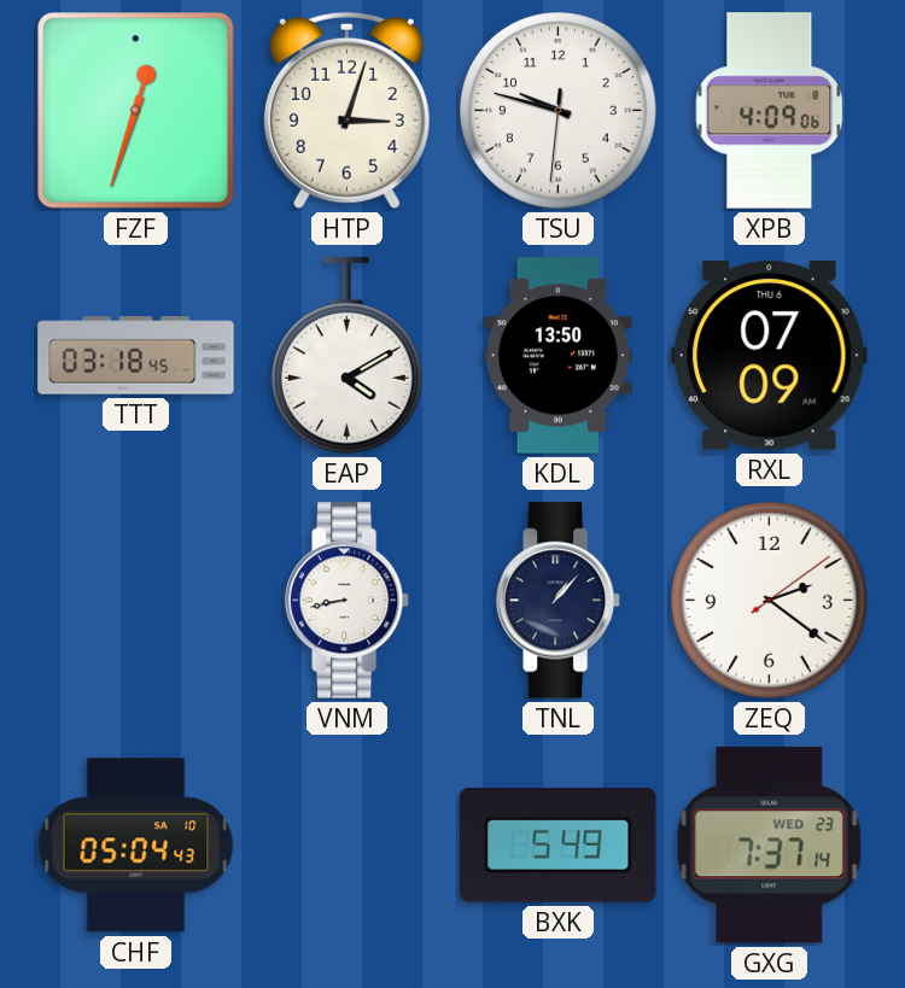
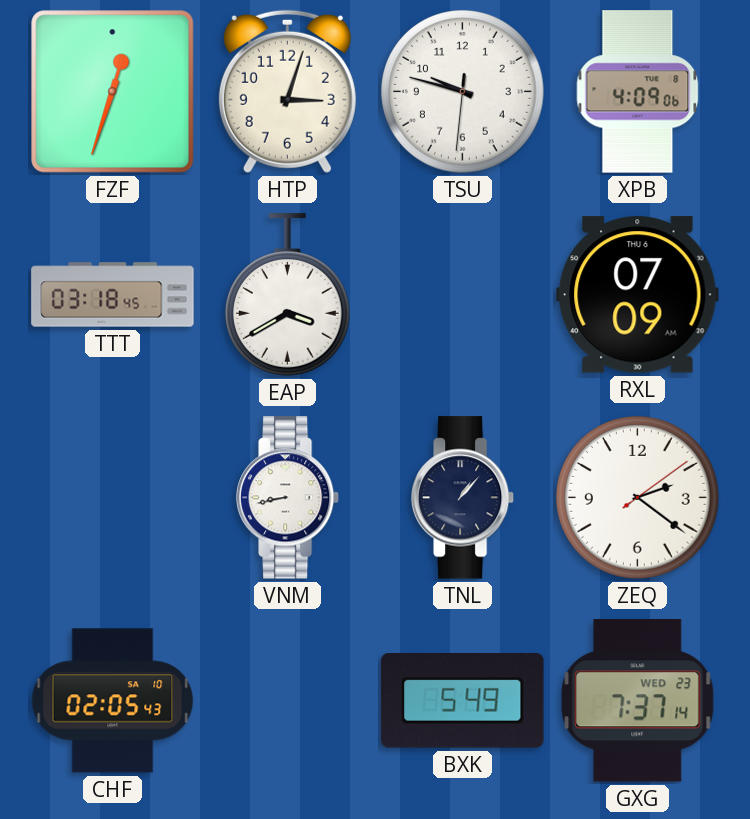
EAP: 4:10 -> 3:40
KDL: 13:50 -> none
CHF: 05:04 -> 02:05
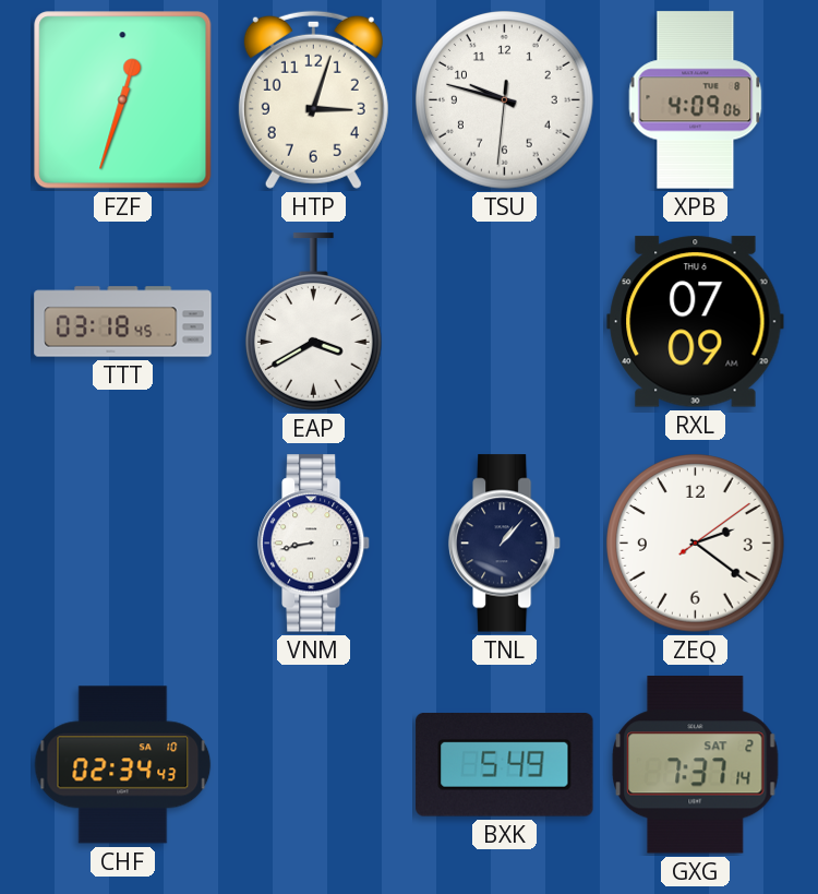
CHF: 02:05 -> 02:34
GXG date: WED 23 -> SAT 2
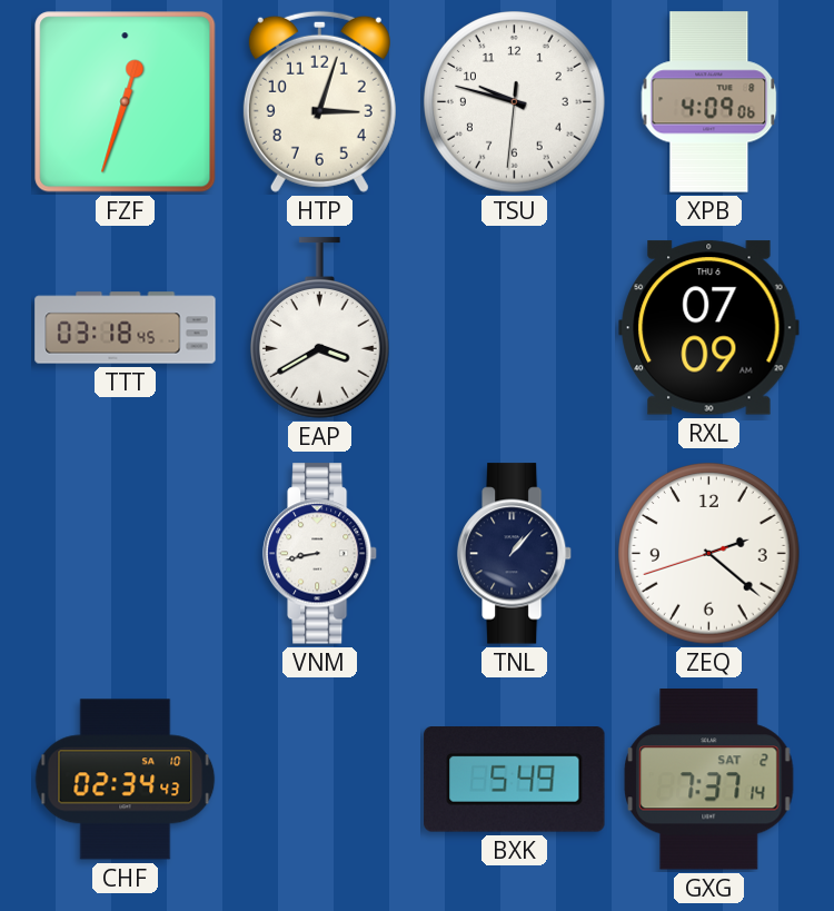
ZEQ: 2:21:09 -> 2:21:42
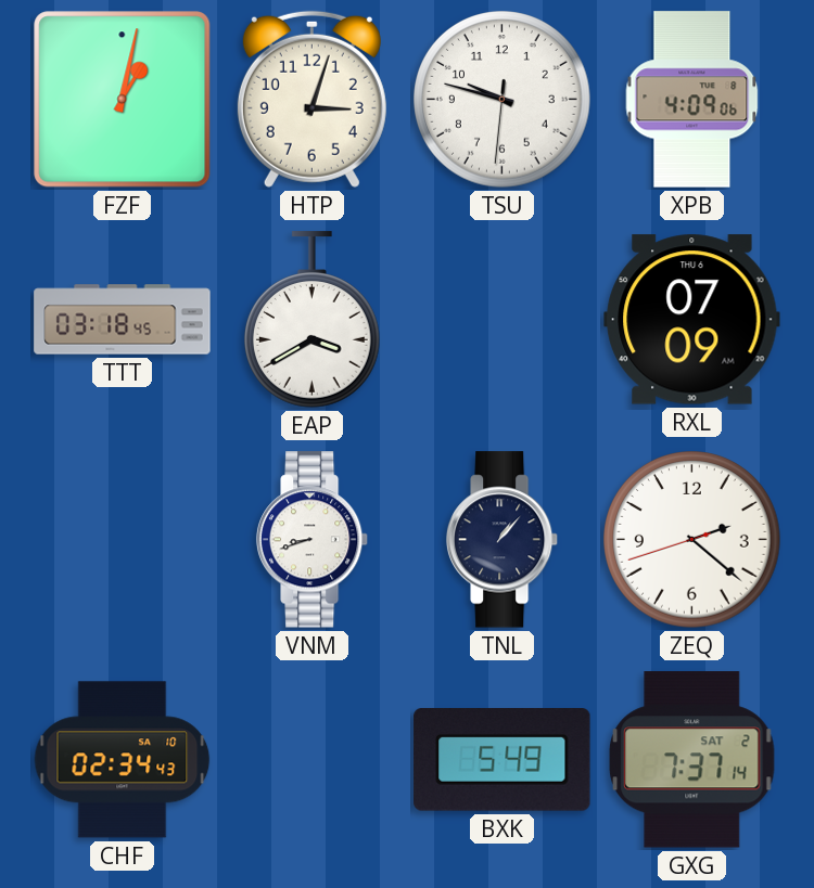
FZF: 12:33 -> 1:02
VNM: 8:43 -> 8:42
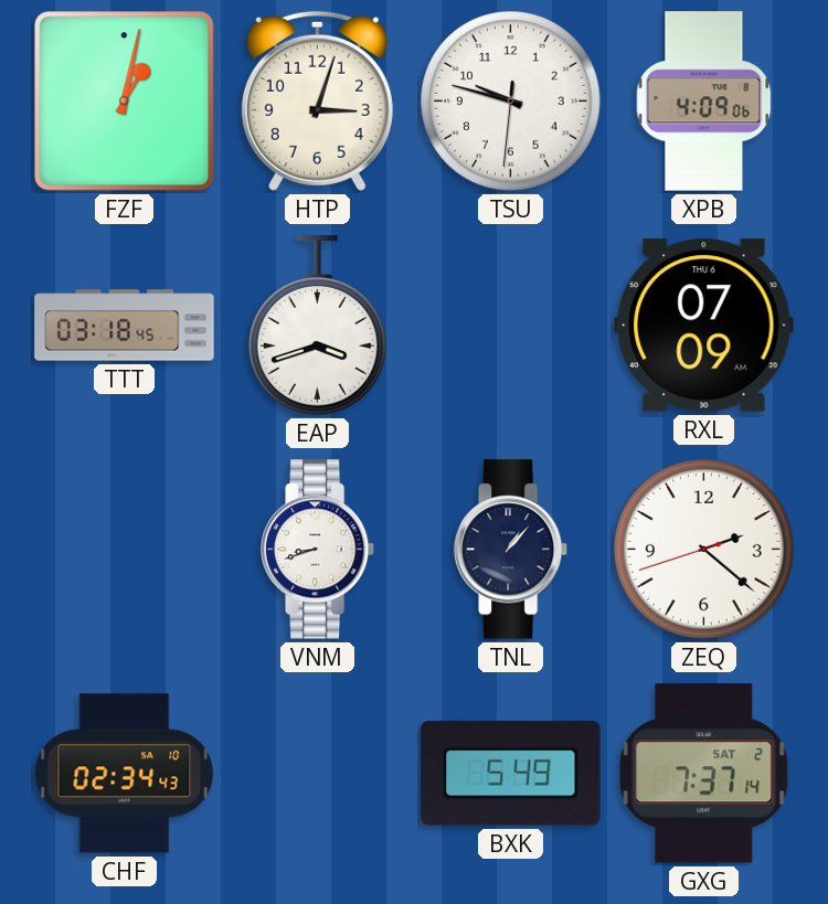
EAP: 3:40 -> 3:42
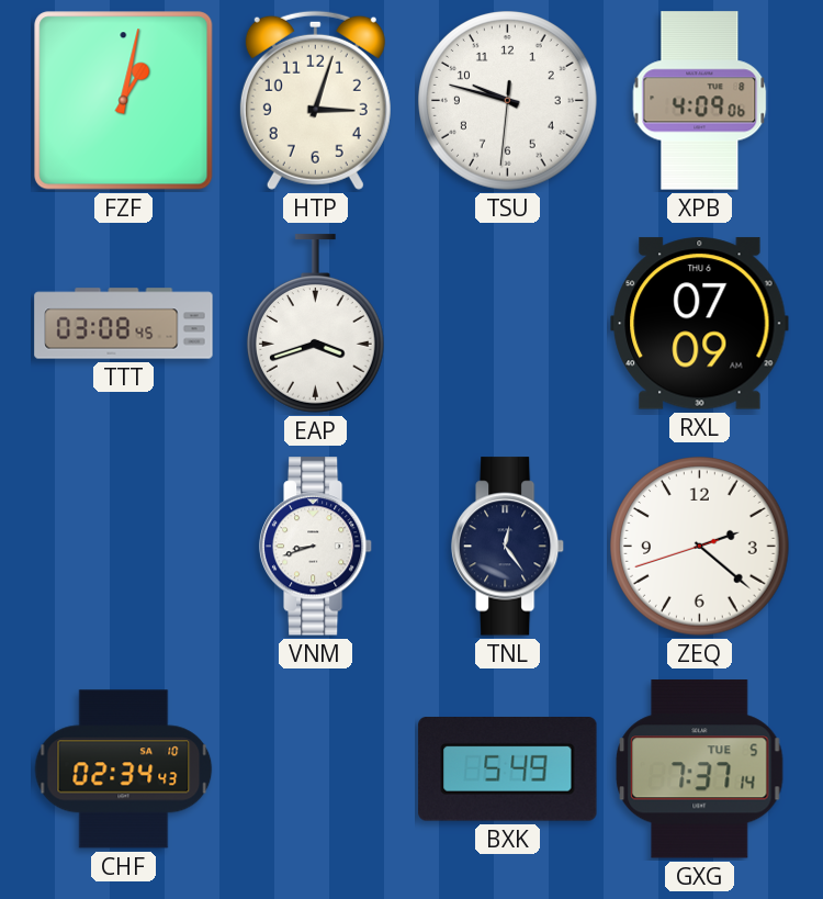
TTT: 03:18 -> 03:08
TNL: 1:07 -> 12:24
GXG date: SAT 2 -> TUE 5
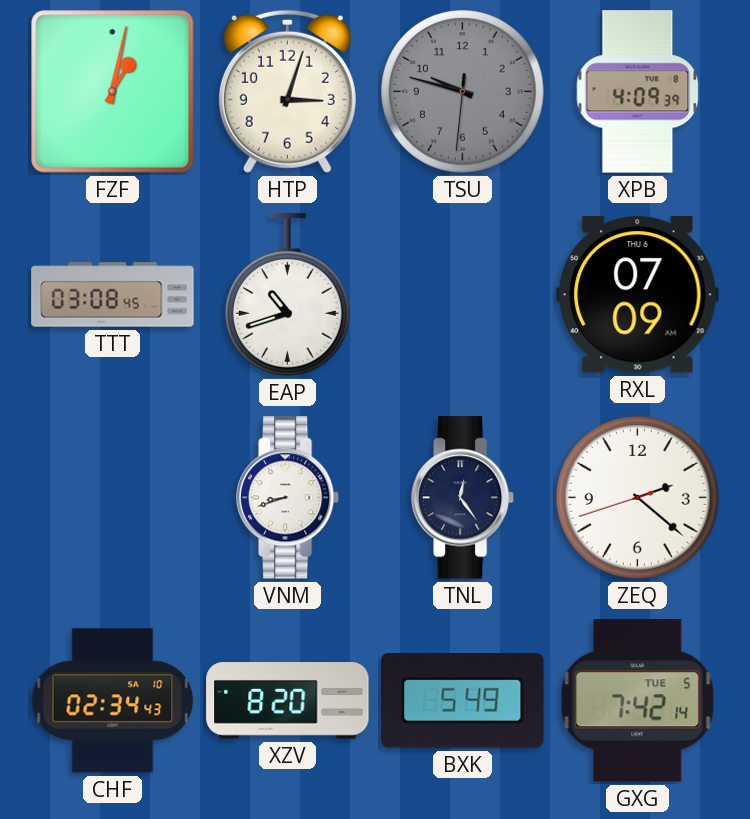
TSU dial: white -> grey
XPB: 4:09:06 -> 4:09:39
EAP: 3:42 -> 10:42
XZV: none -> 8:20
GXG: 7:37 -> 7:42
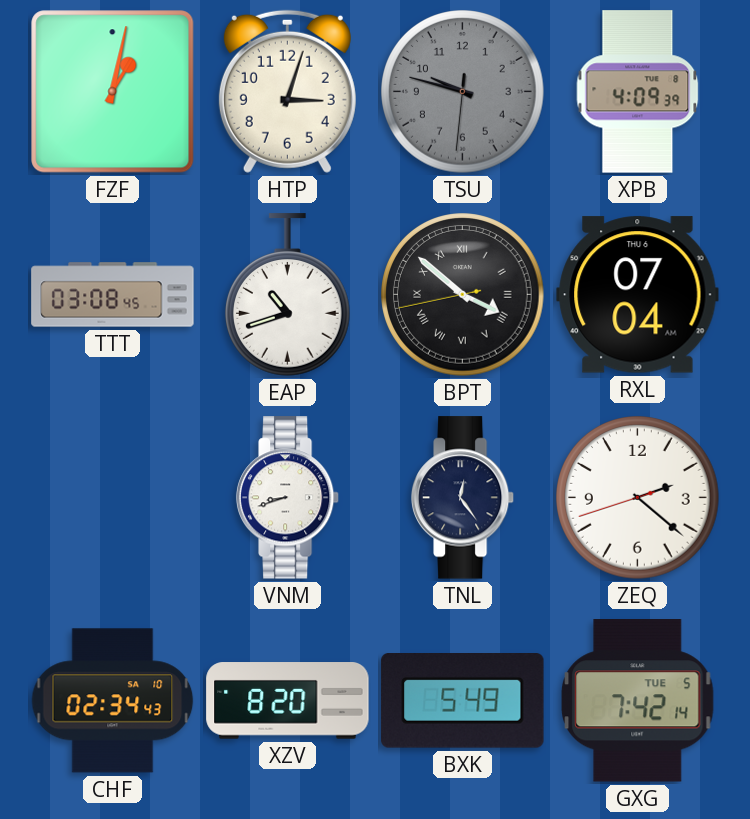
BPT: none -> 3:51
RXL: 07:09 -> 07:04
